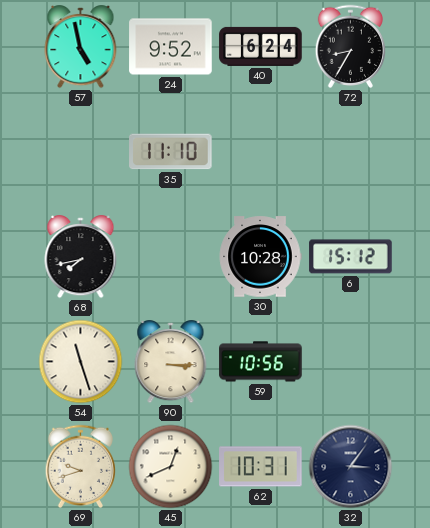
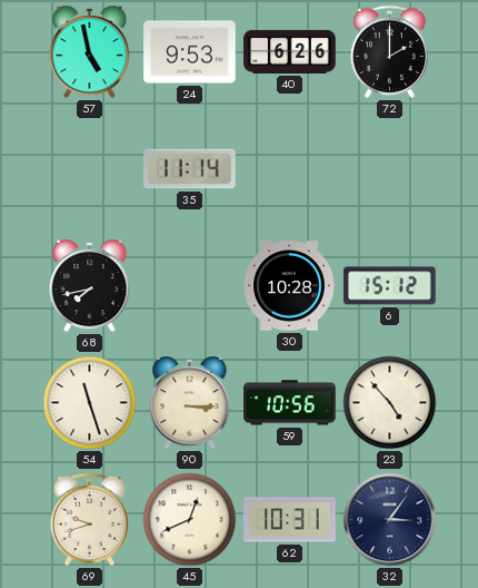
24: 9:52 -> 9:53
40: 6:24 -> 6:26
72: 8:35 -> 2:00
35: 11:10 -> 11:14
23: none -> 4:53
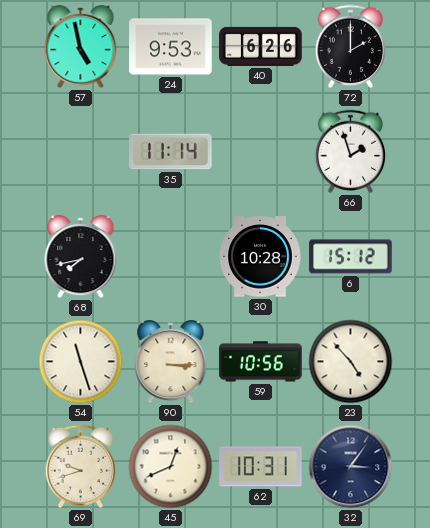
66: none -> 1:57
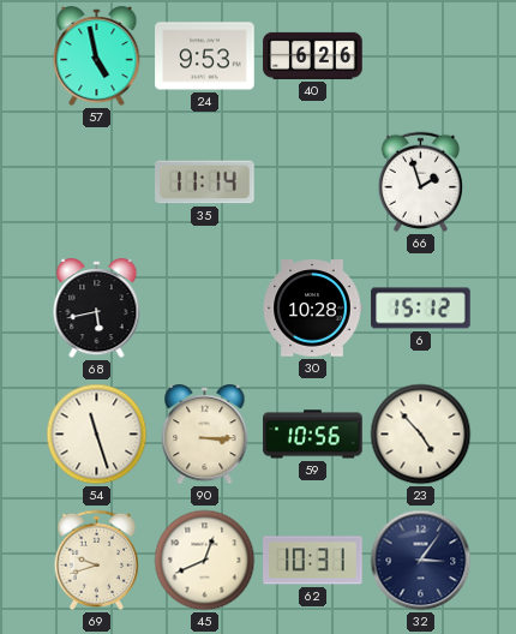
72: 2:00 -> none
68: 7:43 -> 5:43
